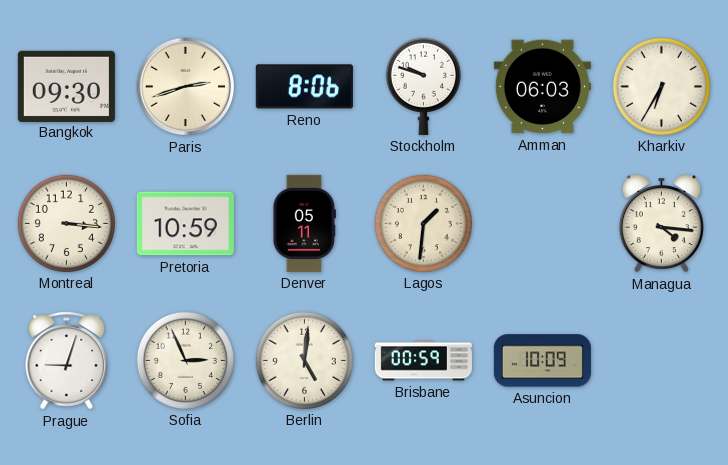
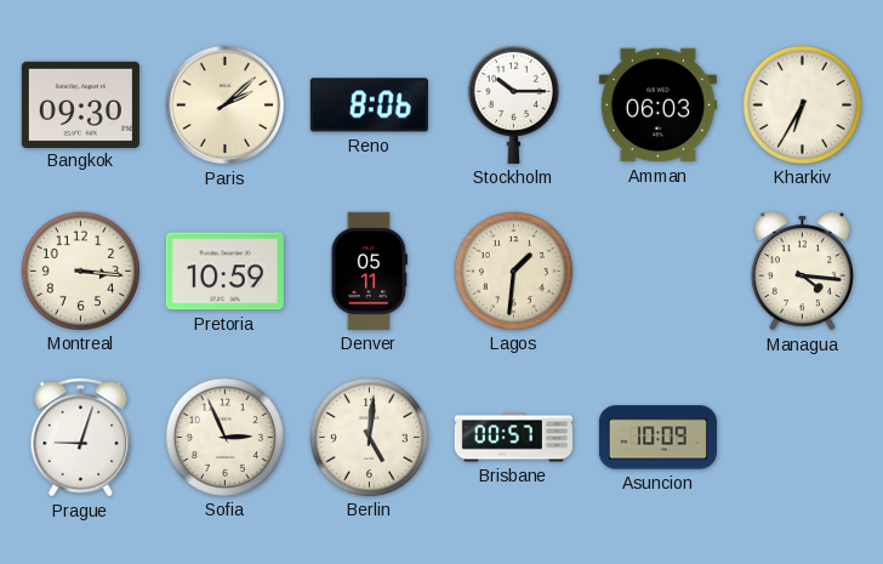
Paris: 2:42 -> 2:08
Stockholm: 9:48 -> 10:15
Brisbane: 00:59 -> 00:57
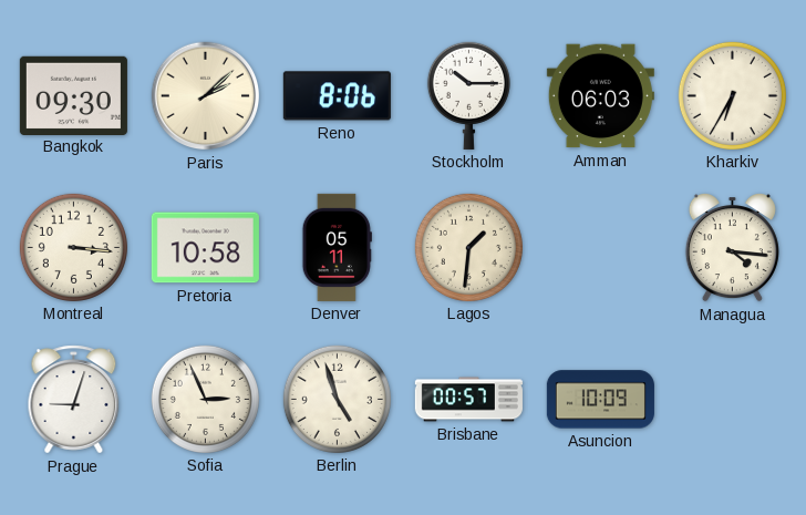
Pretoria: 10:59 -> 10:58
Berlin: 5:01 -> 4:57
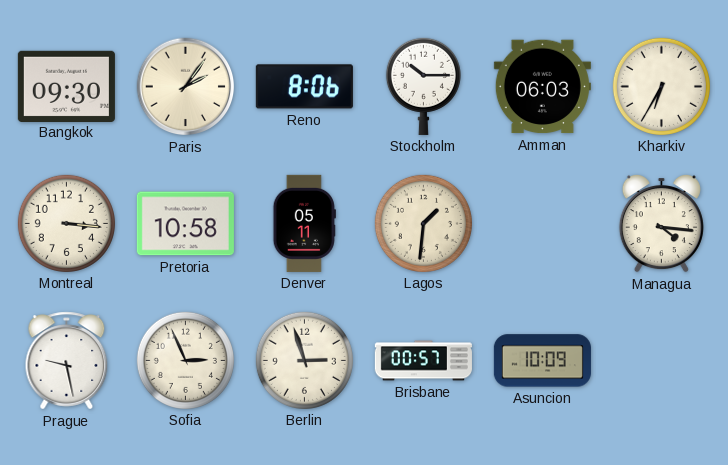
Paris: 2:08 -> 2:06
Prague: 9:03 -> 9:28
Berlin: 4:57 -> 2:57
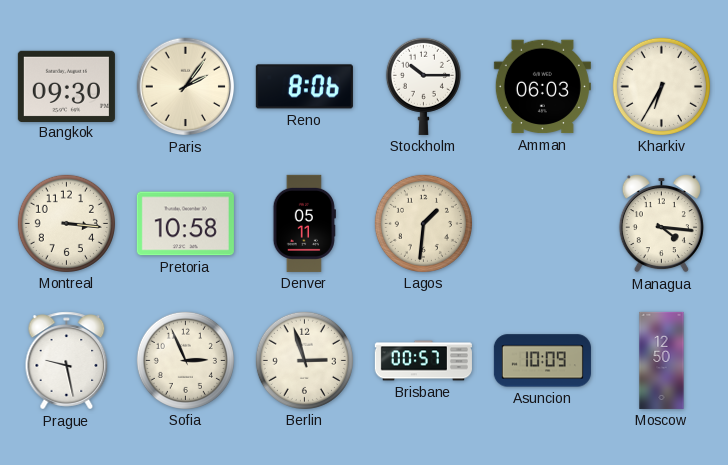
Moscow: none -> 12:50
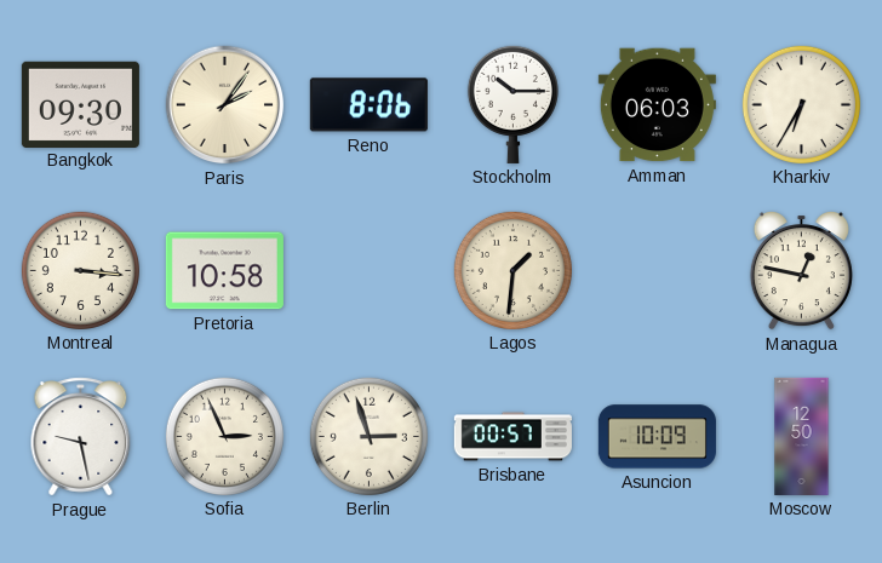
Denver: 05:11 -> none
Managua: 4:16 -> 12:47
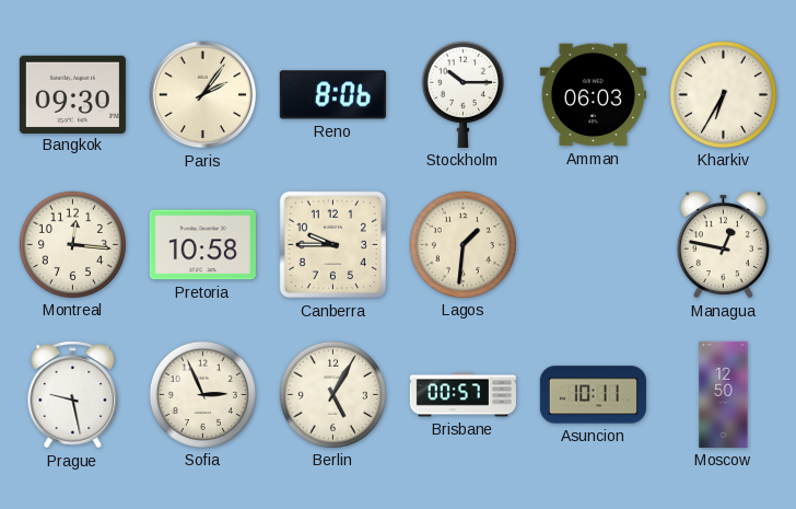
Montreal: 3:16 -> 12:16
Canberra: none -> 9:45
Berlin: 2:57 -> 5:05
Asuncion: 10:09 -> 10:11
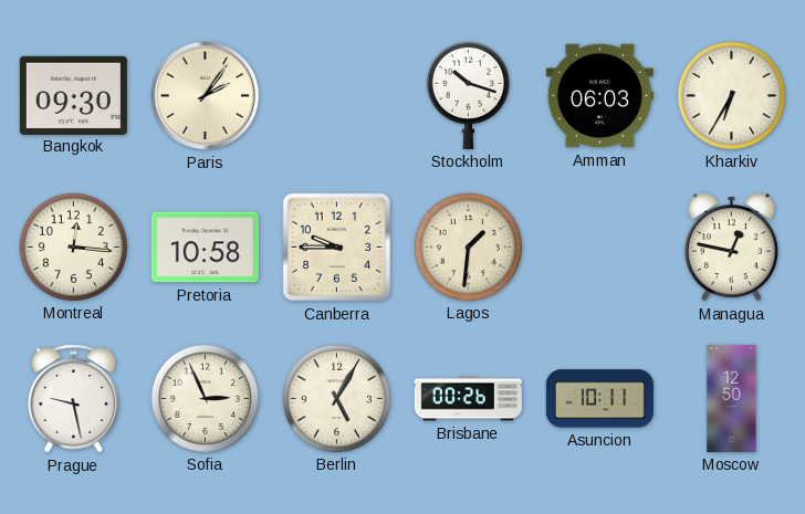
Reno: 8:06 -> none
Stockholm: 10:15 -> 10:18
Brisbane: 00:57 -> 00:26
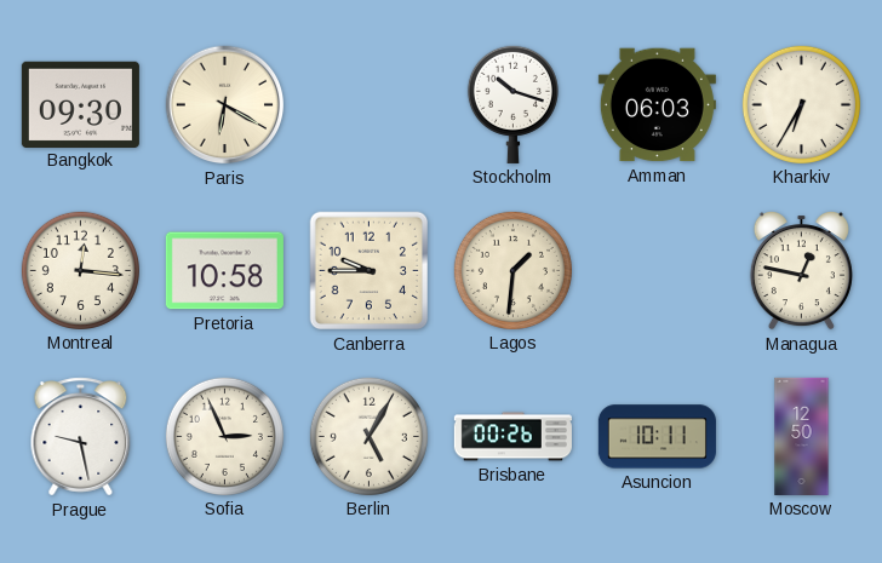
Paris: 2:06 -> 6:20
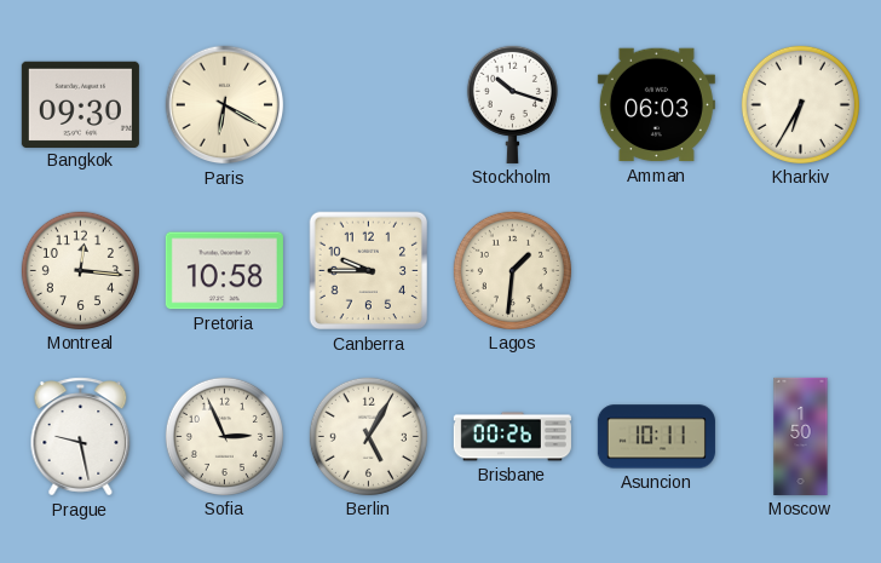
Managua: 12:47 -> none
Moscow: 12:50 -> 1:50
